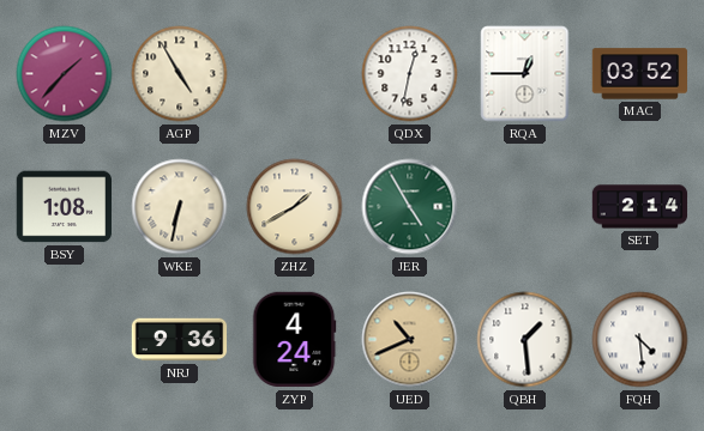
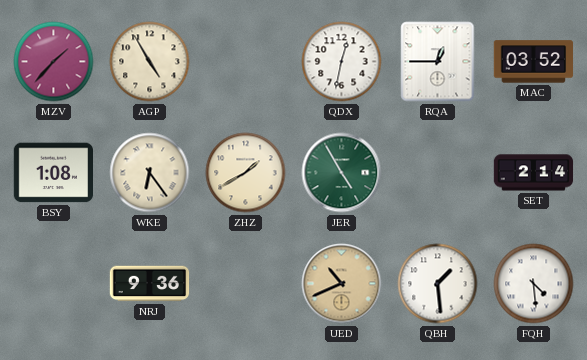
WKE: 6:32 -> 6:24
ZYP: 4:24 -> none
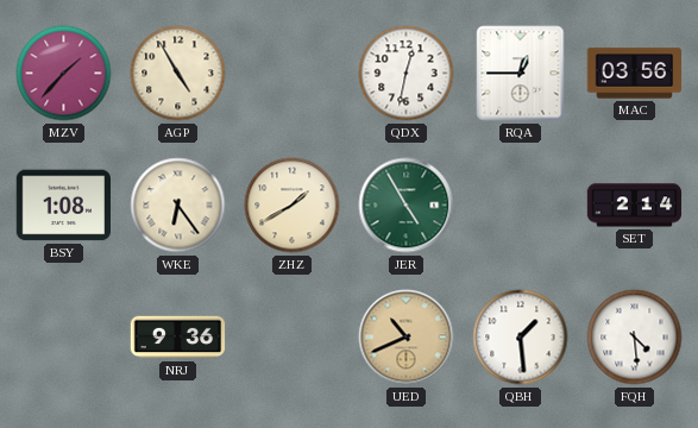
MAC: 03:52 -> 03:56
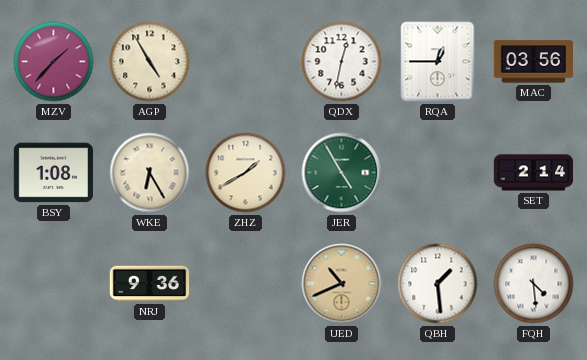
WKE: 6:24 -> 6:25
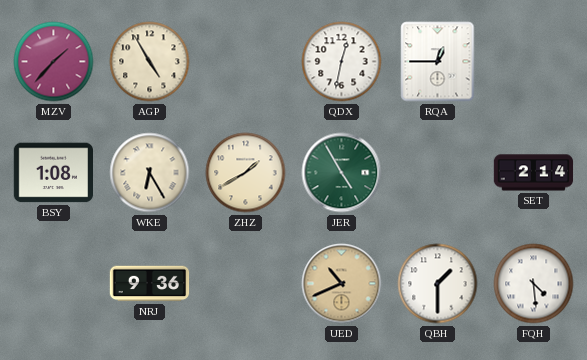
MAC: 03:56 -> none
QBH: 1:29 -> 1:30
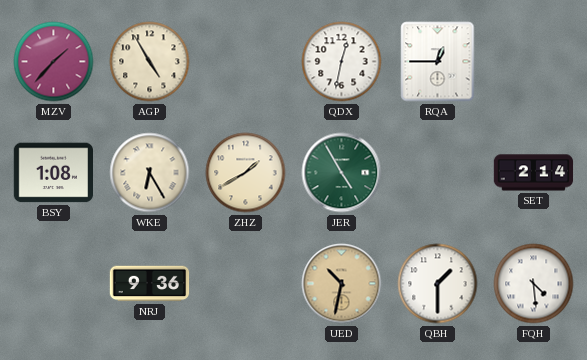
UED: 10:41 -> 10:32
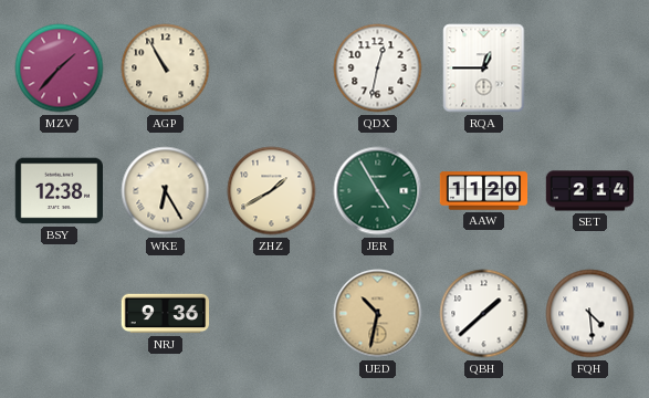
AGP: 4:55 -> 10:55
BSY: 1:08 -> 12:38
AAW: none -> 11:20
QBH: 1:30 -> 1:38
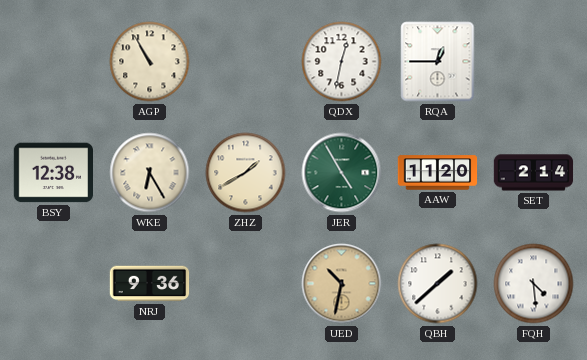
MZV: 1:37 -> none
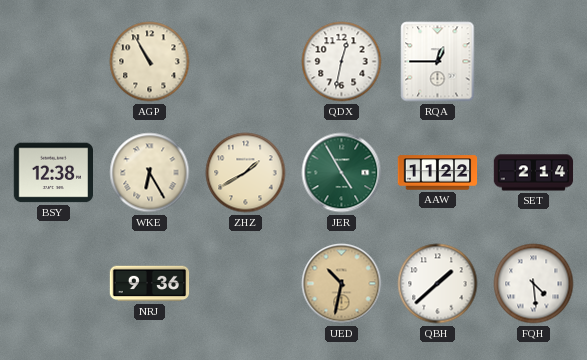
AAW: 11:20 -> 11:22
